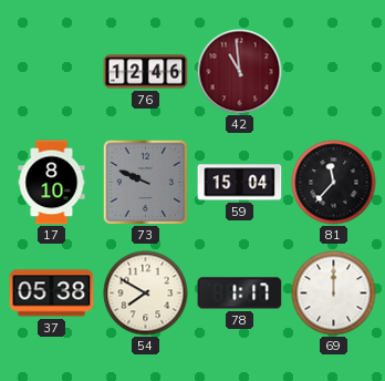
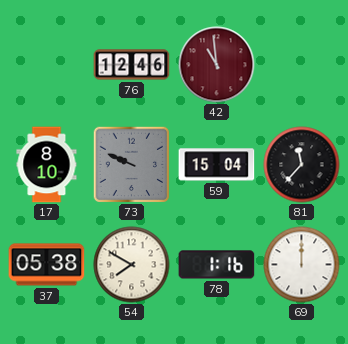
78: 1:17 -> 1:16
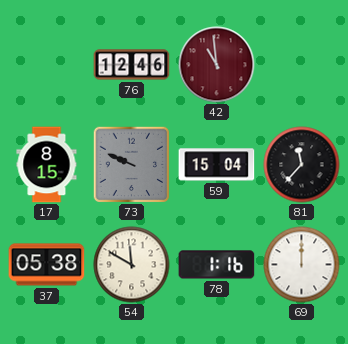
17: 8:10 -> 8:15
54: 7:50 -> 11:50
